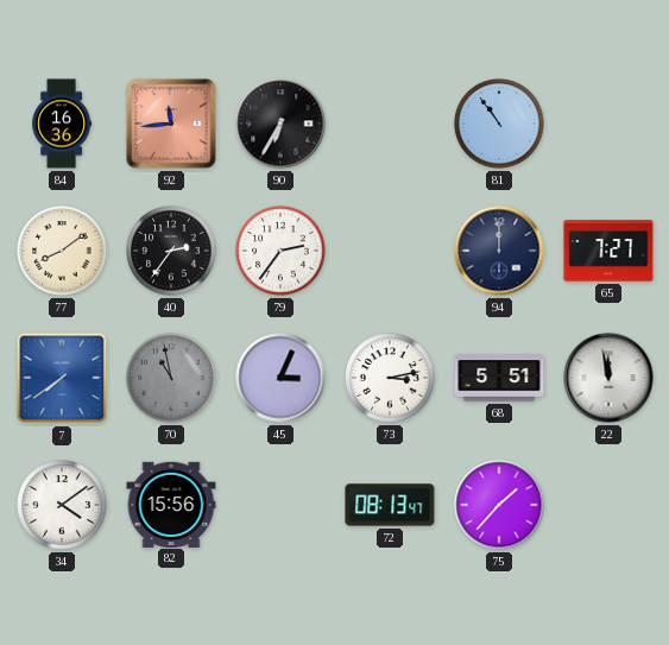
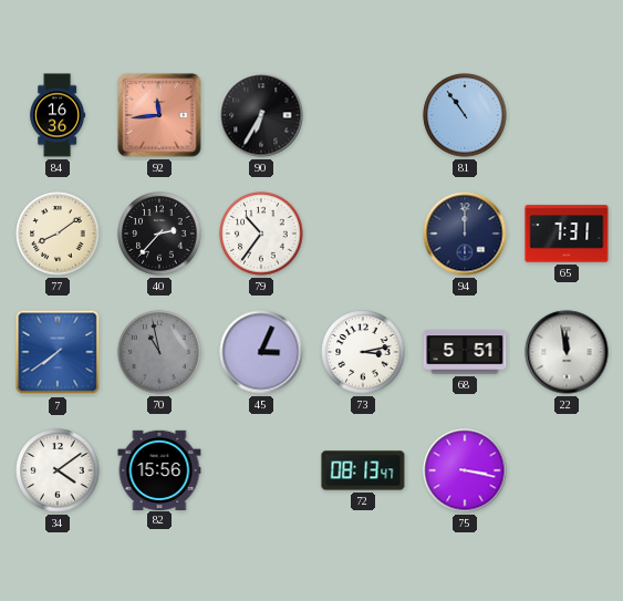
40: 2:36 -> 2:37
79: 2:36 -> 10:36
65: 7:27 -> 7:31
75: 1:37 -> 3:17
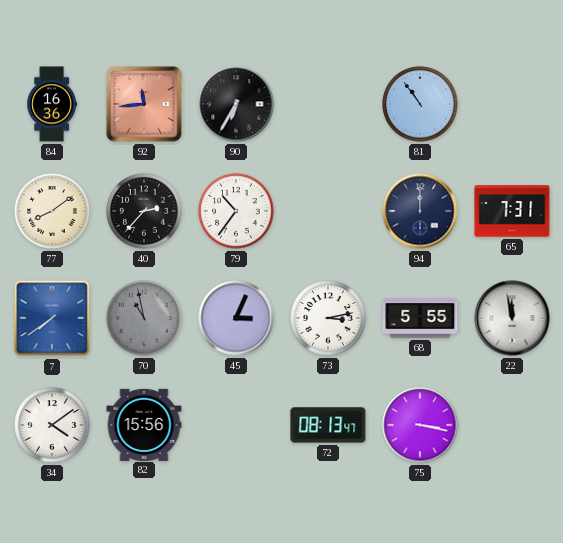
68: 5:51 -> 5:55
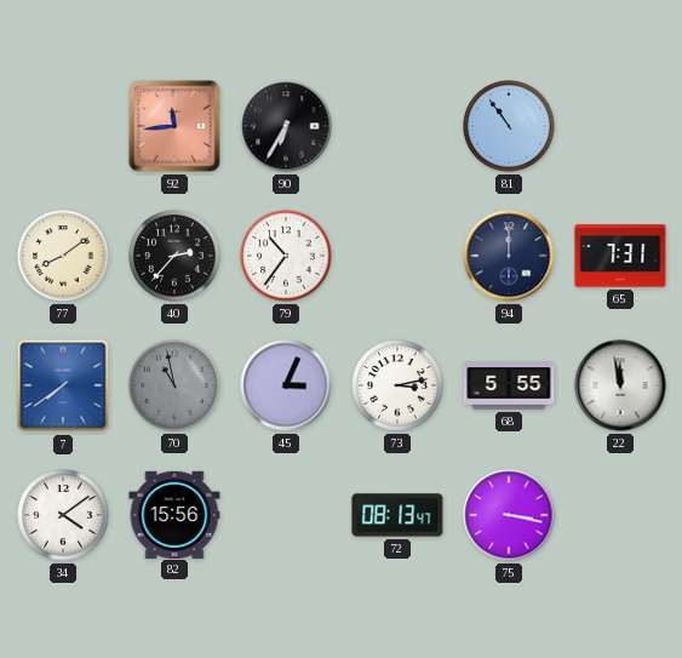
84: 16:36 -> none
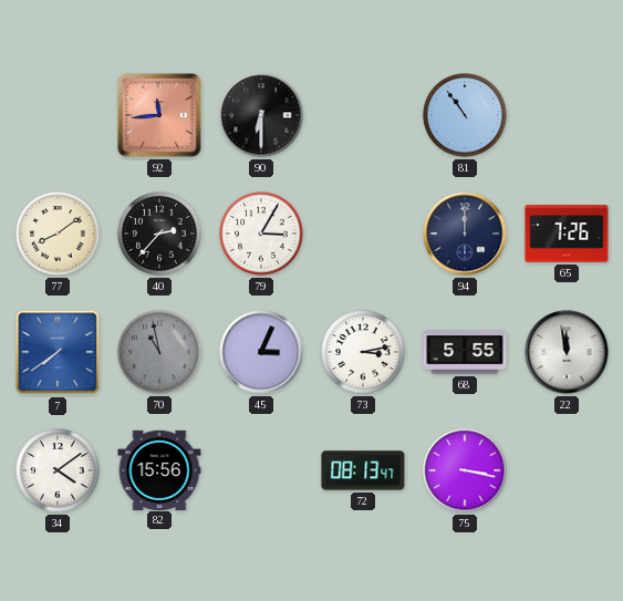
90: 6:35 -> 6:30
79: 10:36 -> 3:05
65: 7:31 -> 7:26
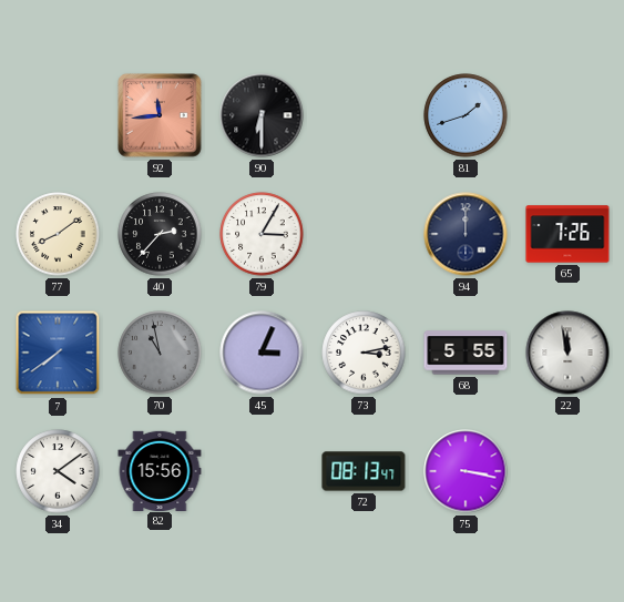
81: 10:54 -> 1:42
